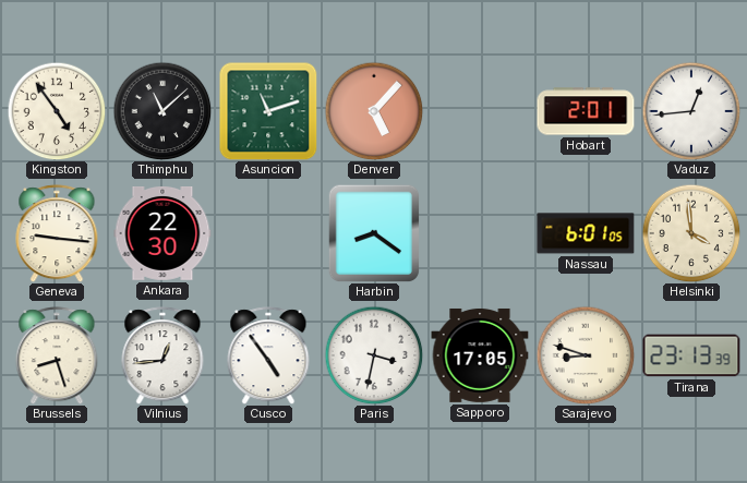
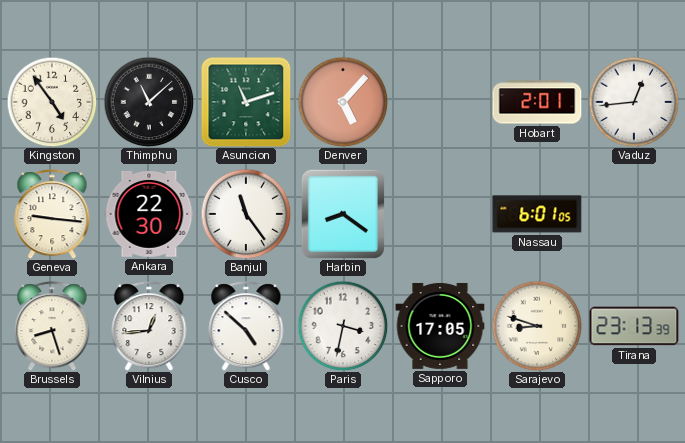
Banjul: none -> 11:24
Helsinki: 3:59 -> none
Cusco: 4:54 -> 4:52
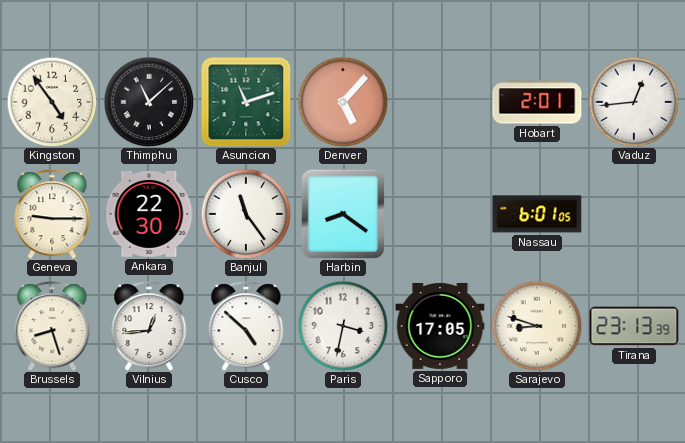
Geneva: 9:16 -> 9:15
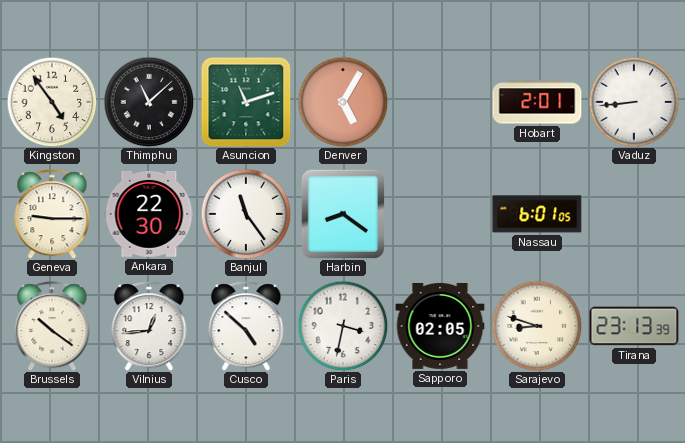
Denver: 5:07 -> 5:05
Vaduz: 12:44 -> 8:44
Brussels: 8:27 -> 10:21
Sapporo: 17:05 -> 02:05
